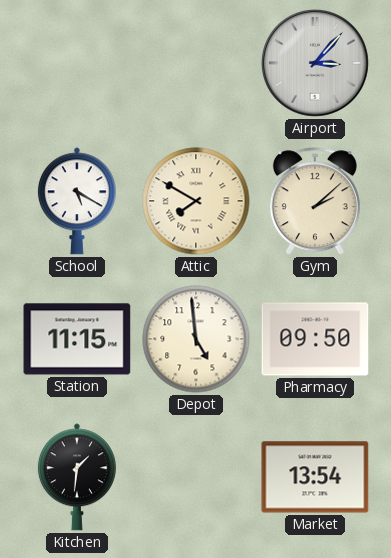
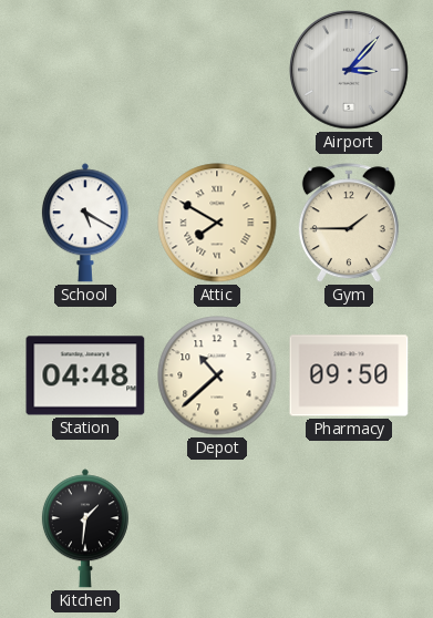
Gym: 2:08 -> 1:45
Station: 11:15 -> 04:48
Depot: 4:59 -> 10:38
Market: 13:54 -> none
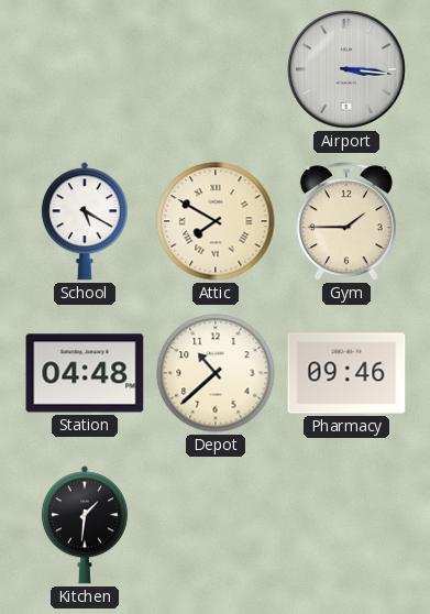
Airport: 3:07 -> 3:16
Pharmacy: 09:50 -> 09:46
